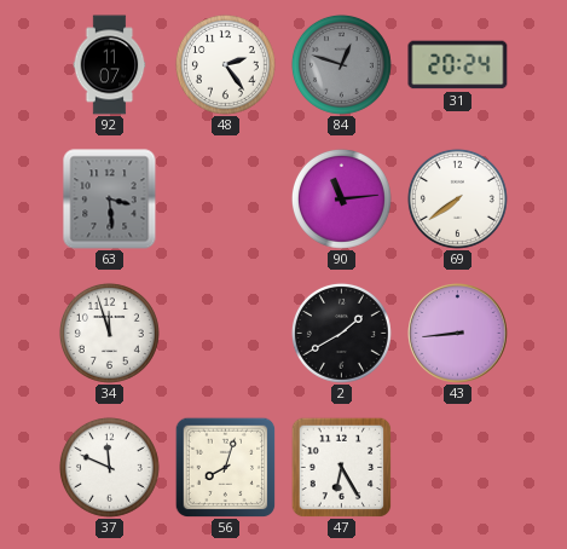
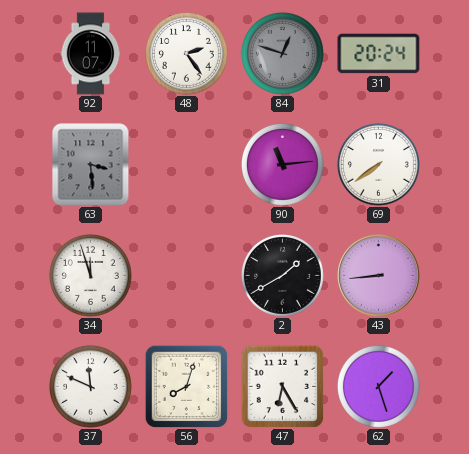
62: none -> 1:27
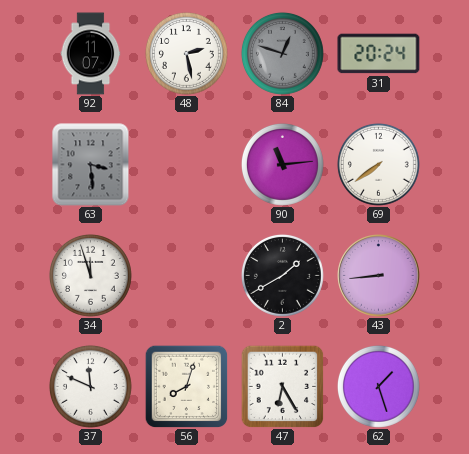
48: 2:24 -> 2:28
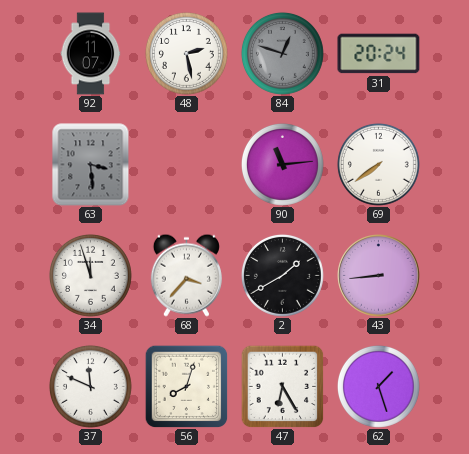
68: none -> 3:37
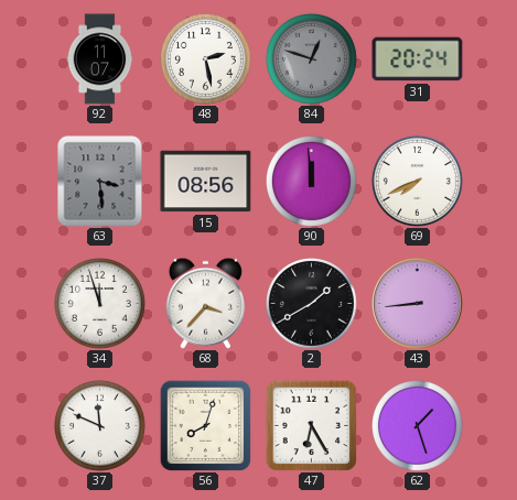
15: none -> 08:56
90: 11:14 -> 11:59
69: 7:39 -> 7:41
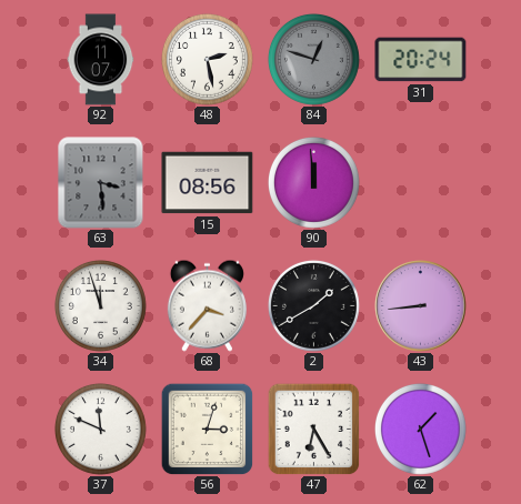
69: 7:41 -> none
56: 8:03 -> 3:03
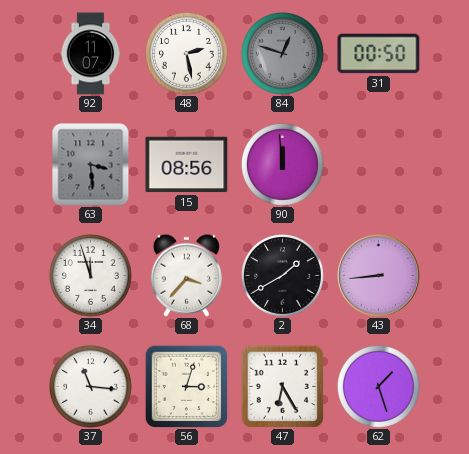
31: 20:24 -> 00:50
37: 11:49 -> 11:16
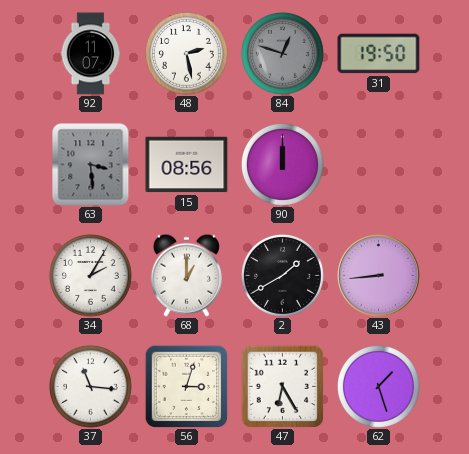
31: 00:50 -> 19:50
90: 11:59 -> 12:00
34: 11:57 -> 2:05
68: 3:37 -> 1:00
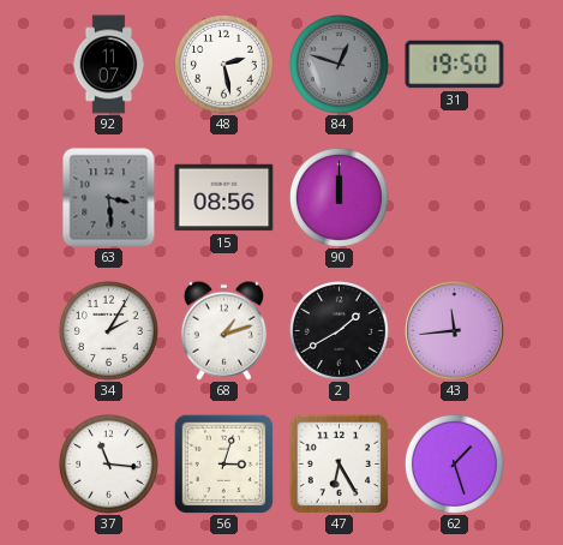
68: 1:00 -> 1:12
43: 8:44 -> 11:44
